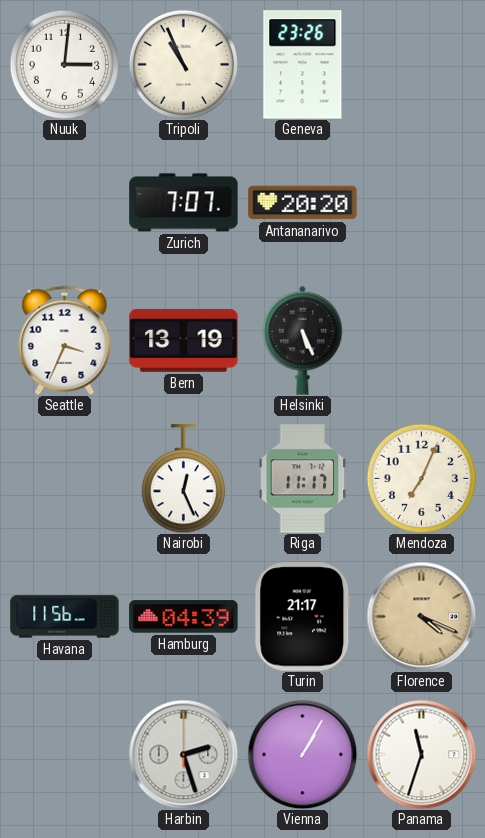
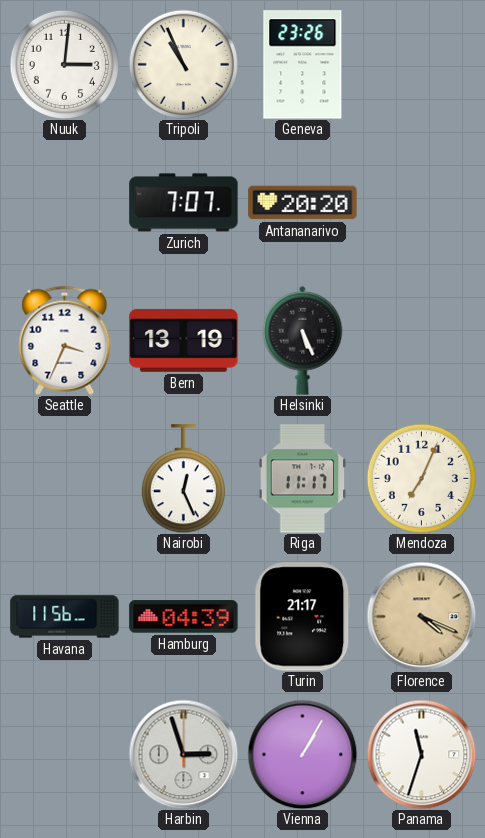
Harbin: 2:27 -> 2:57
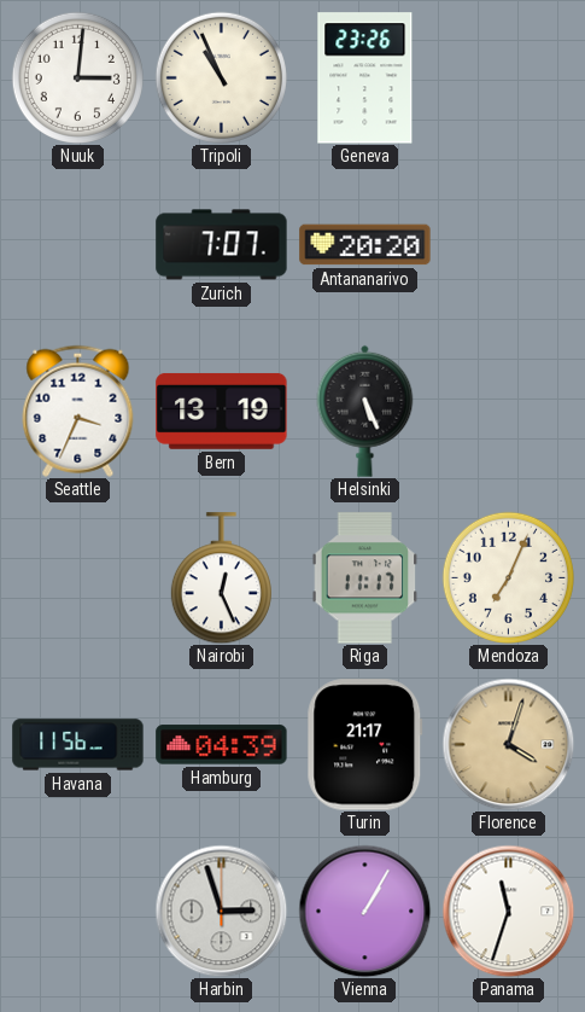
Florence: 4:19 -> 4:03
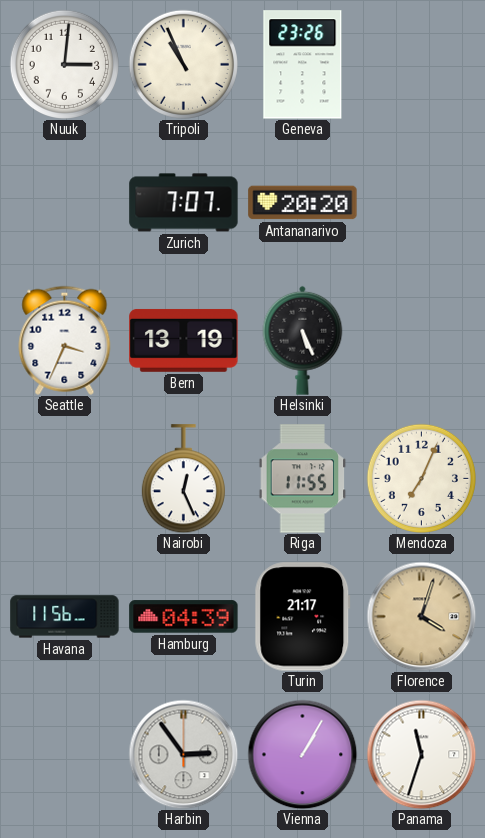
Riga: 11:17 -> 11:55
Harbin: 2:57 -> 2:54
